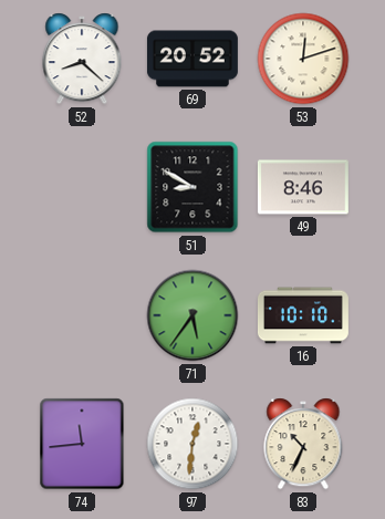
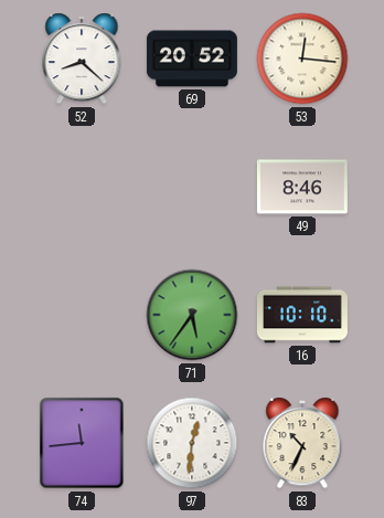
53: 12:12 -> 12:16
51: 8:50 -> none
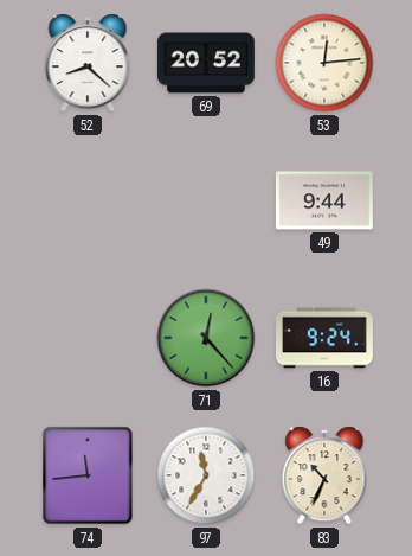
53: 12:16 -> 12:14
49: 8:46 -> 9:44
71: 5:36 -> 12:23
16: 10:10 -> 9:24
97: 12:31 -> 11:35
